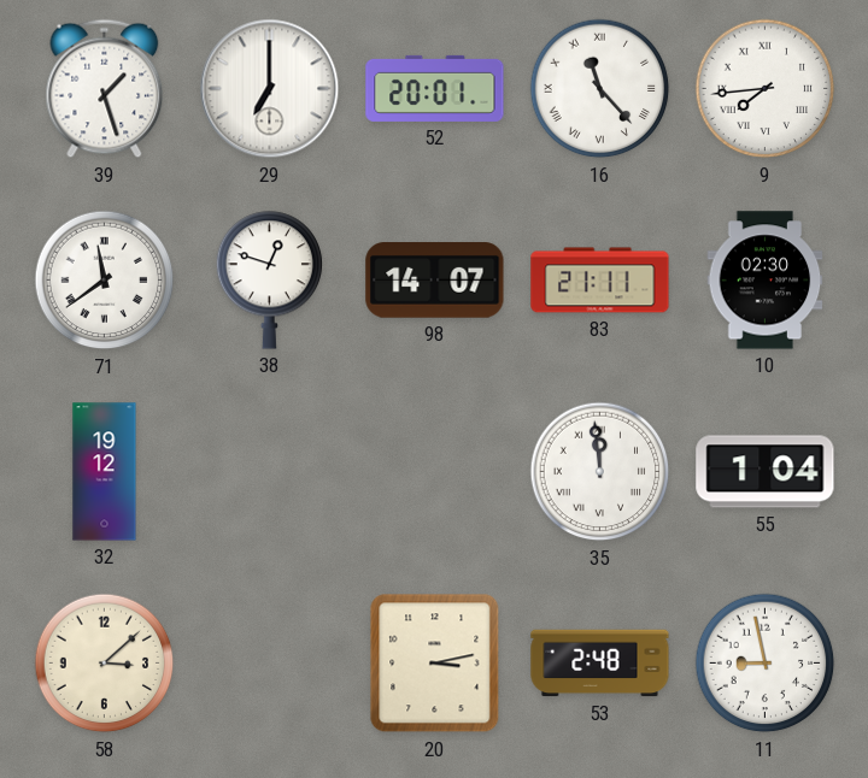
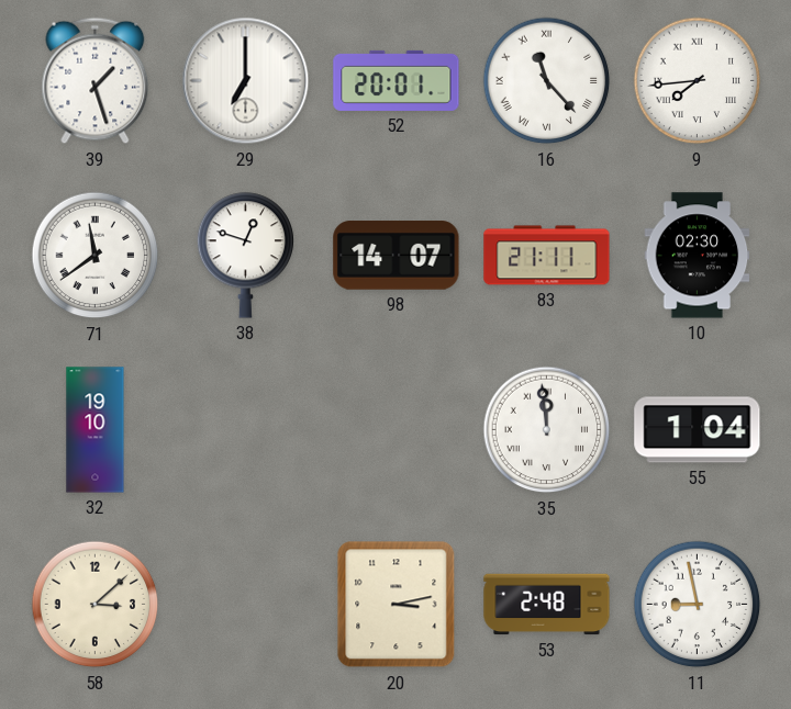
32: 19:12 -> 19:10
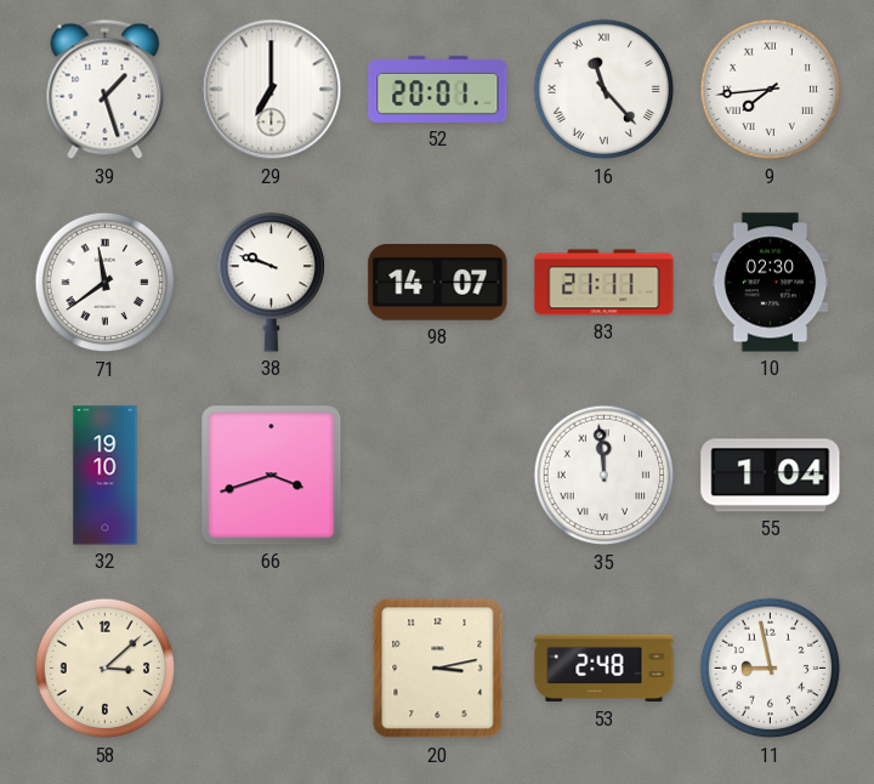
38: 12:48 -> 9:48
66: none -> 3:42
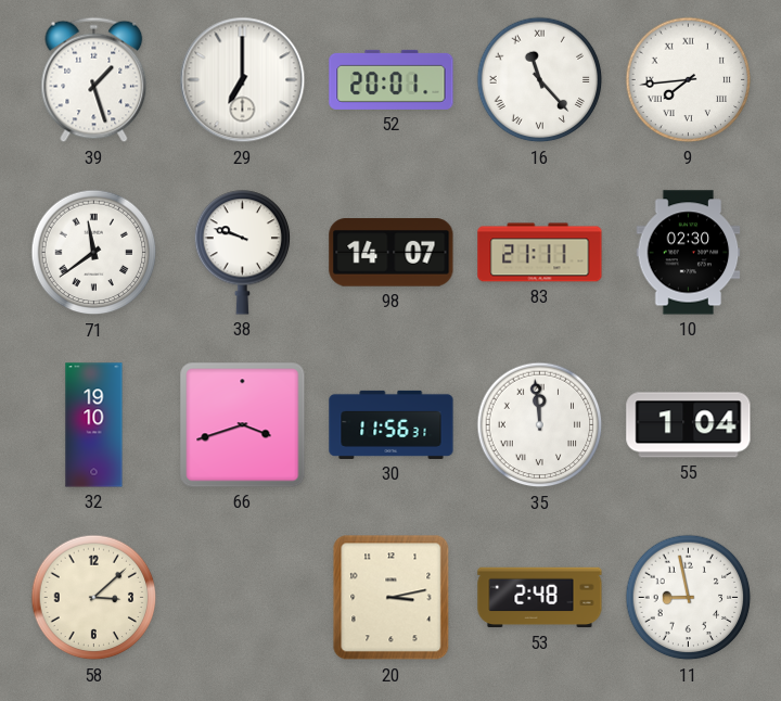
30: none -> 11:56
